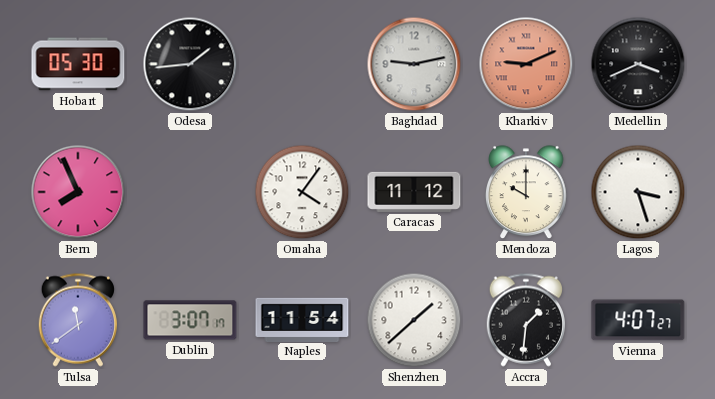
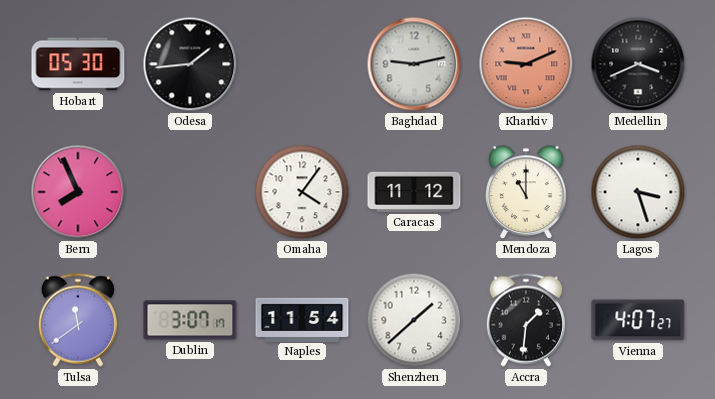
Mendoza: 10:00 -> 11:00
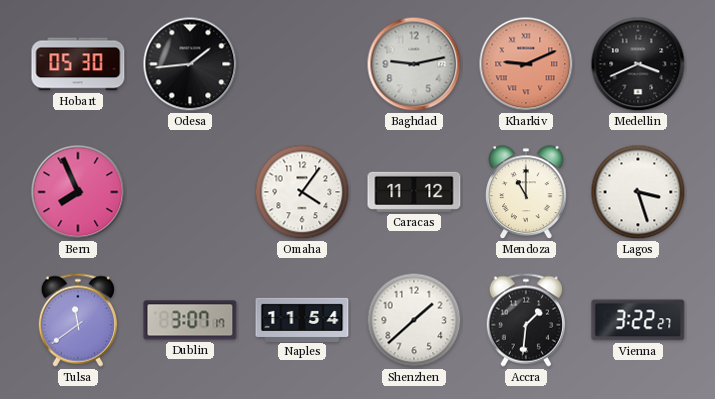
Vienna: 4:07 -> 3:22
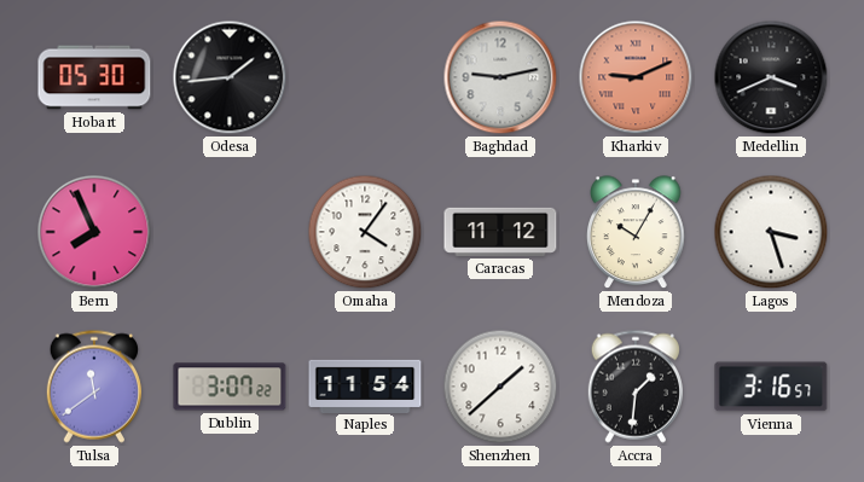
Mendoza: 11:00 -> 10:05
Dublin: 3:07:17 -> 3:07:22
Vienna: 3:22 -> 3:16
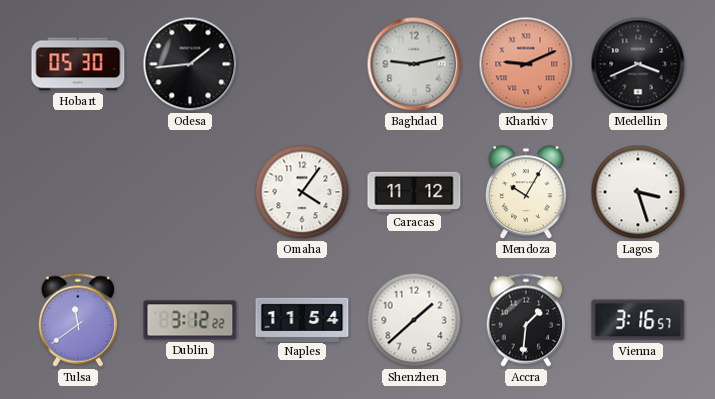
Bern: 7:56 -> none
Dublin: 3:07 -> 3:12
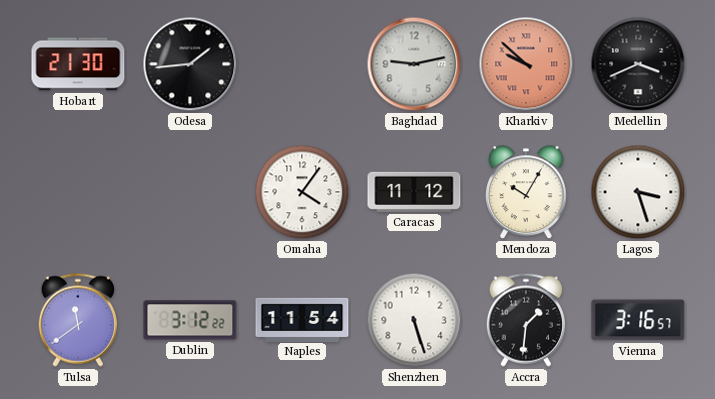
Hobart: 05:30 -> 21:30
Kharkiv: 9:11 -> 9:52
Shenzhen: 1:38 -> 5:27
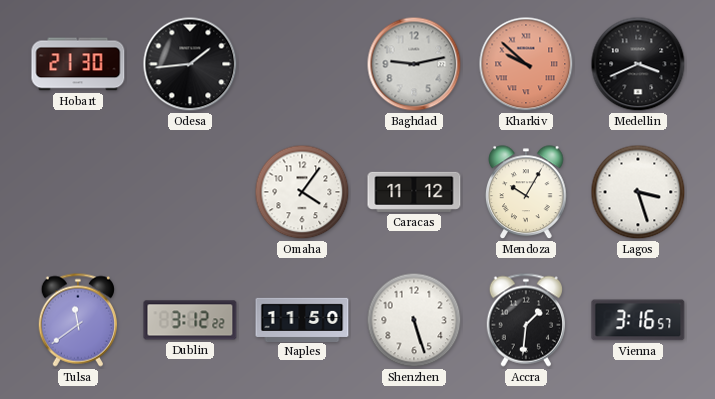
Naples: 11:54 -> 11:50
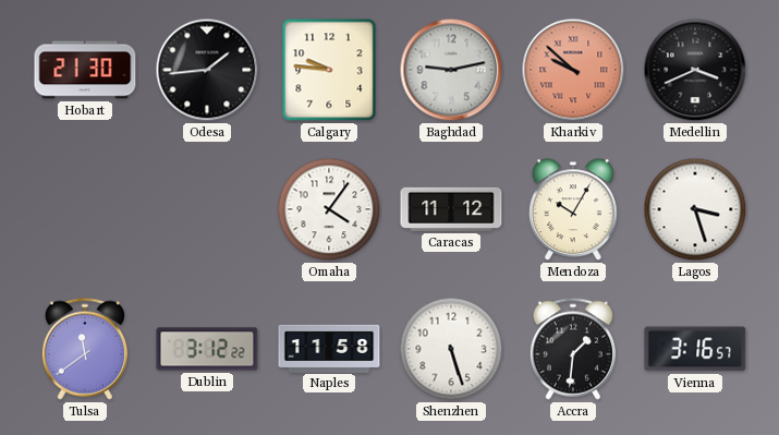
Calgary: none -> 9:46
Naples: 11:50 -> 11:58
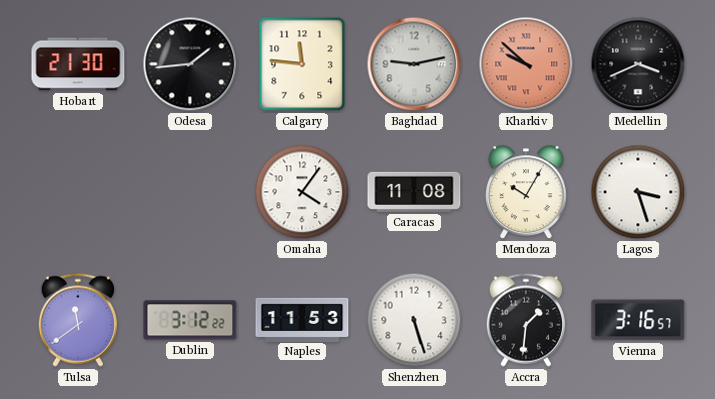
Calgary: 9:46 -> 11:46
Caracas: 11:12 -> 11:08
Naples: 11:58 -> 11:53
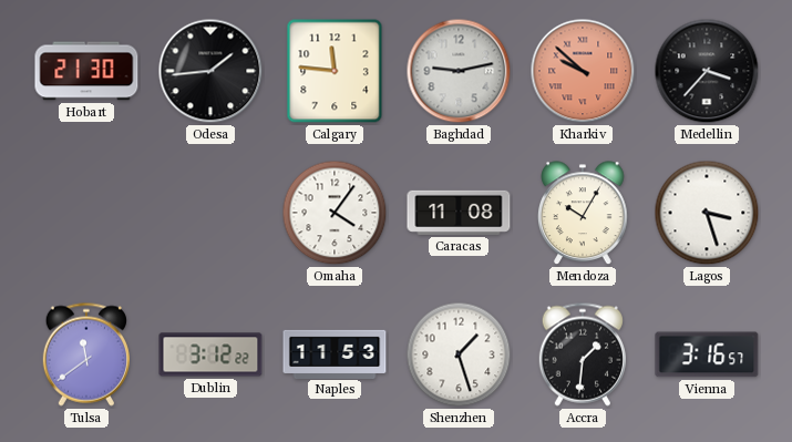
Medellin: 3:41 -> 3:37
Shenzhen: 5:27 -> 1:27
